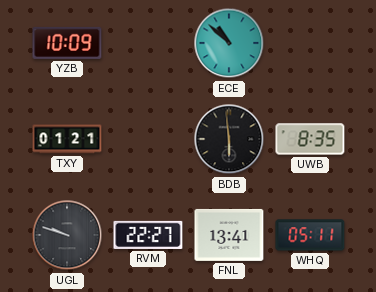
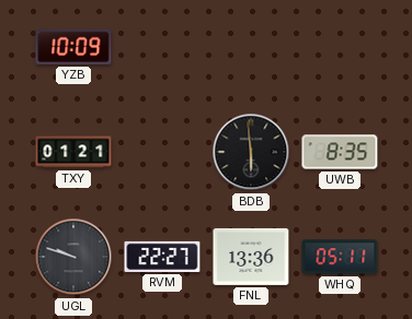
ECE: 10:52 -> none
FNL: 13:41 -> 13:36
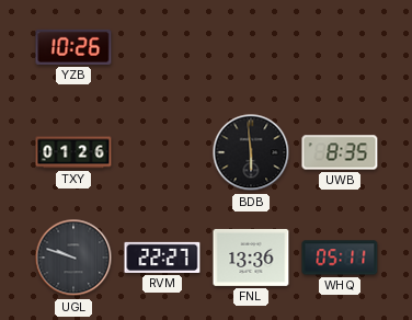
YZB: 10:09 -> 10:26
TXY: 01:21 -> 01:26
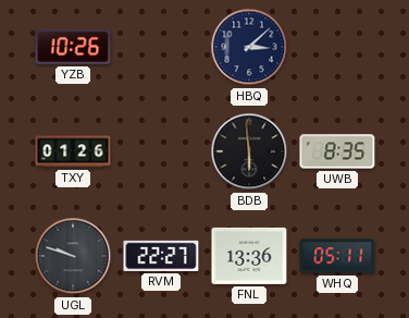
HBQ: none -> 3:08
